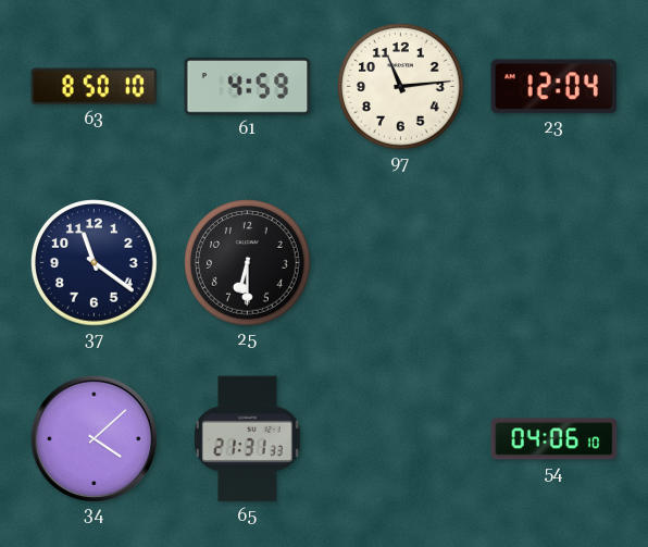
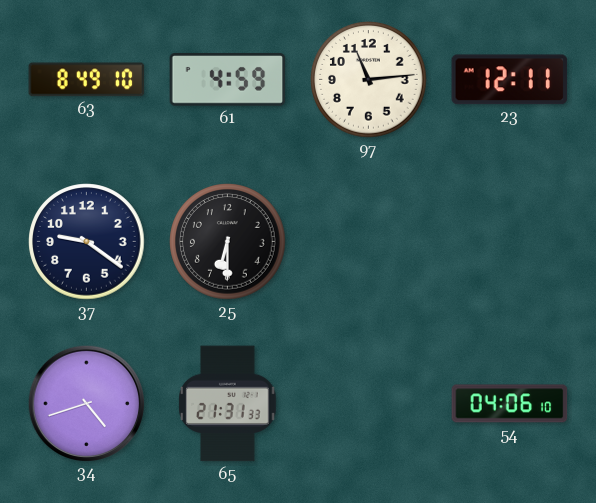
63: 8:50 -> 8:49
23: 12:04 -> 12:11
37: 11:21 -> 9:21
34: 4:08 -> 4:42
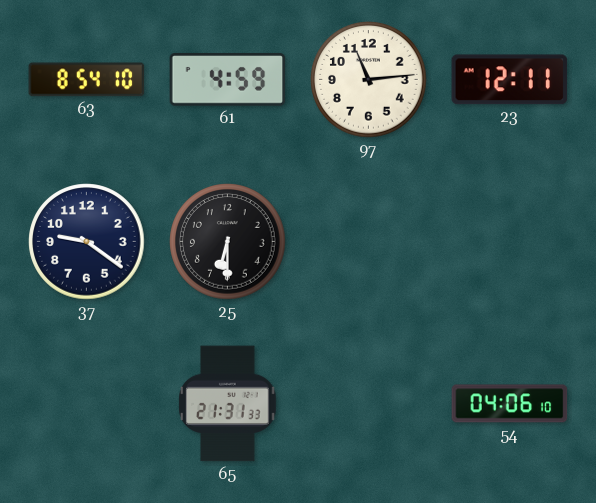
63: 8:49 -> 8:54
34: 4:42 -> none
